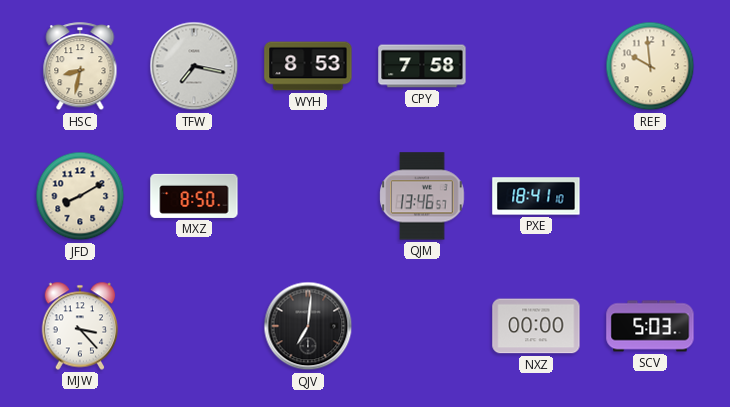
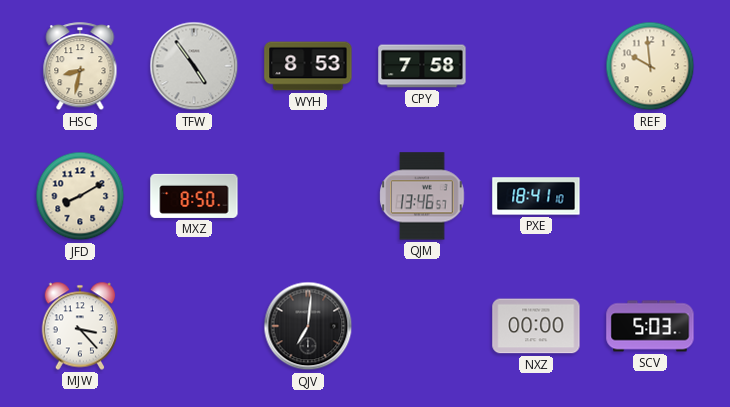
TFW: 7:17 -> 4:54
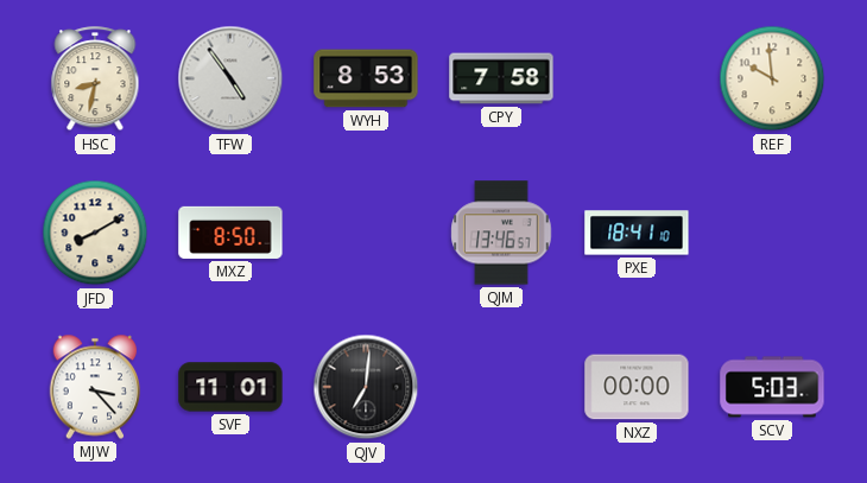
SVF: none -> 11:01
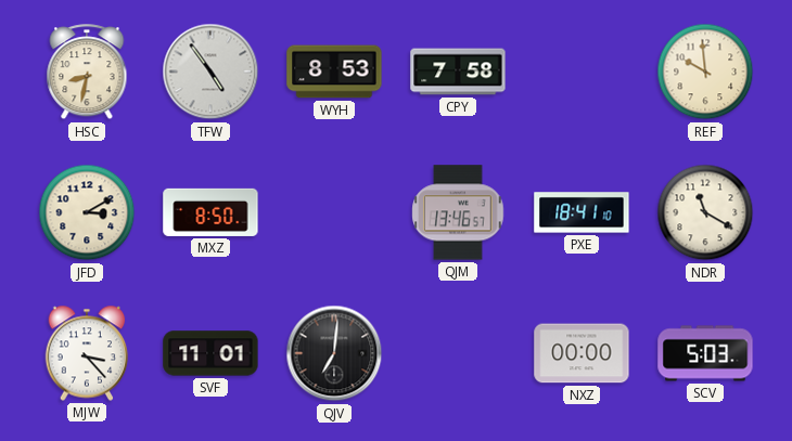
JFD: 8:10 -> 3:10
NDR: none -> 11:20
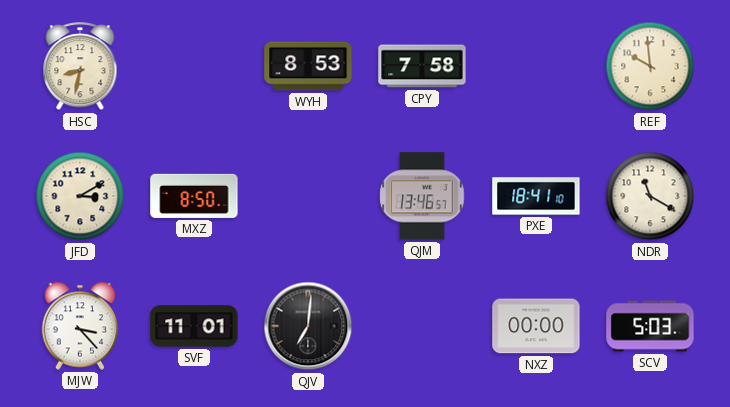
TFW: 4:54 -> none
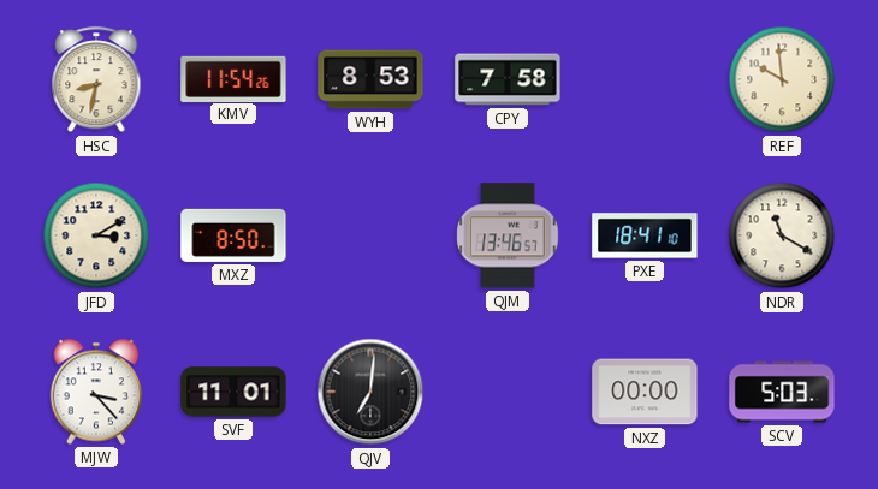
KMV: none -> 11:54
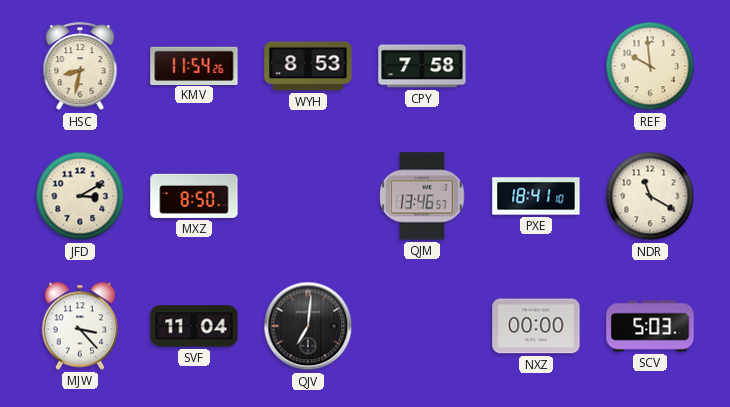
SVF: 11:01 -> 11:04
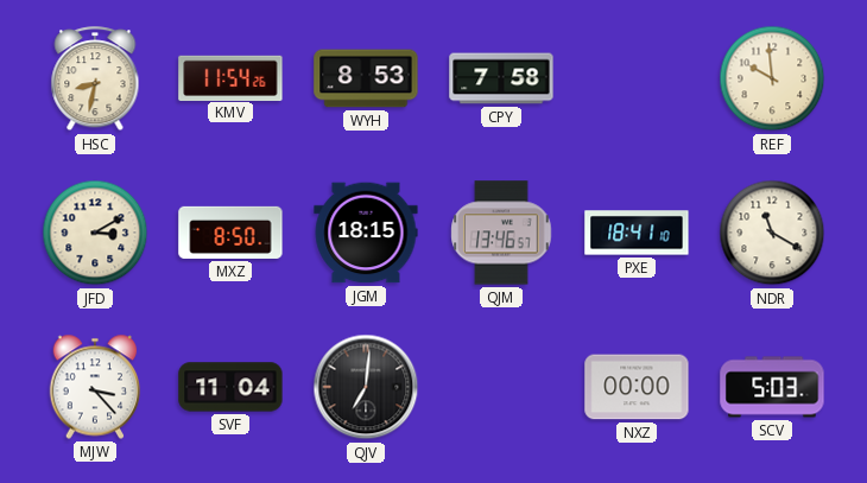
JGM: none -> 18:15
